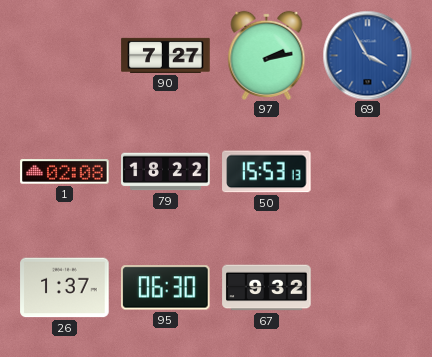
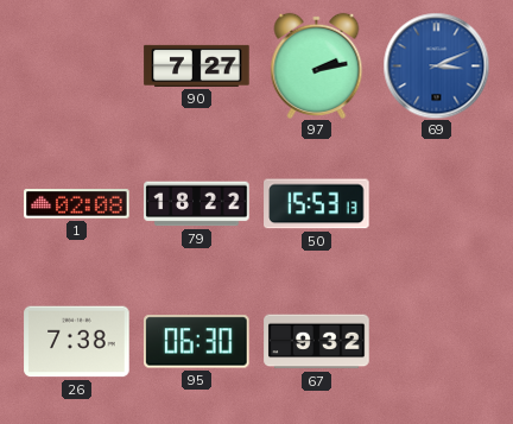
69: 3:55 -> 3:11
26: 1:37 -> 7:38
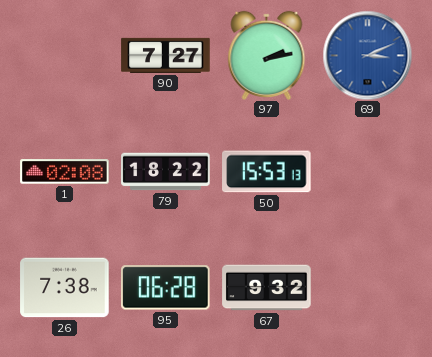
95: 06:30 -> 06:28
